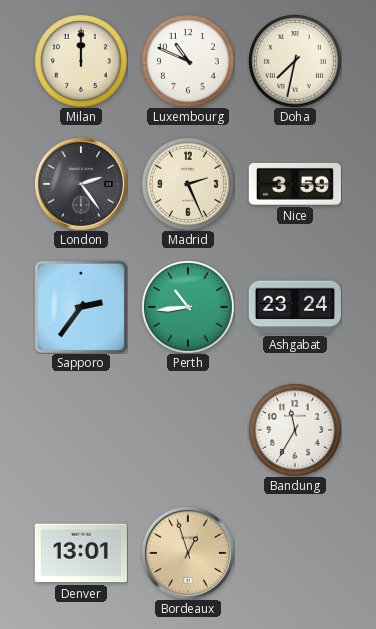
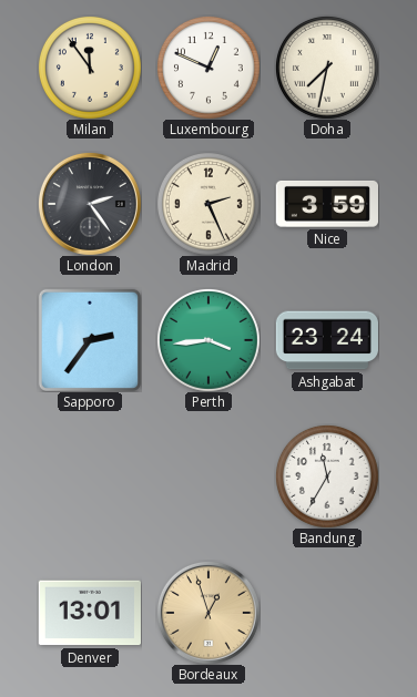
Milan: 12:00 -> 11:54
Luxembourg: 10:49 -> 12:49
Perth: 10:44 -> 3:44
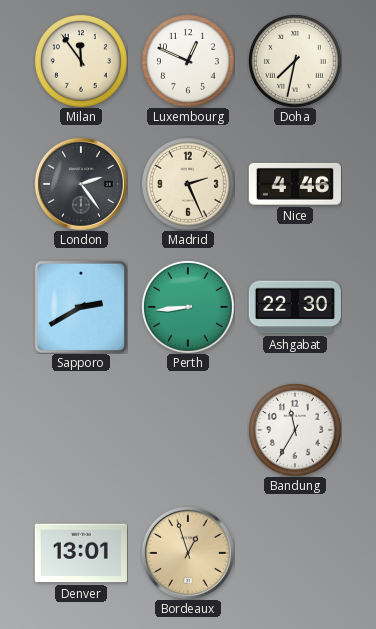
Nice: 3:59 -> 4:46
Sapporo: 2:36 -> 2:40
Perth: 3:44 -> 8:44
Ashgabat: 23:24 -> 22:30
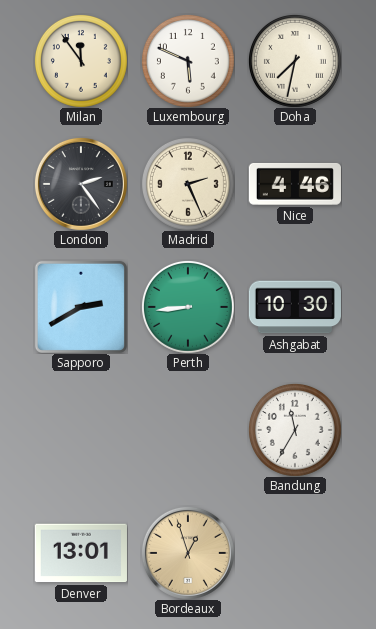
Luxembourg: 12:49 -> 5:49
Ashgabat: 22:30 -> 10:30
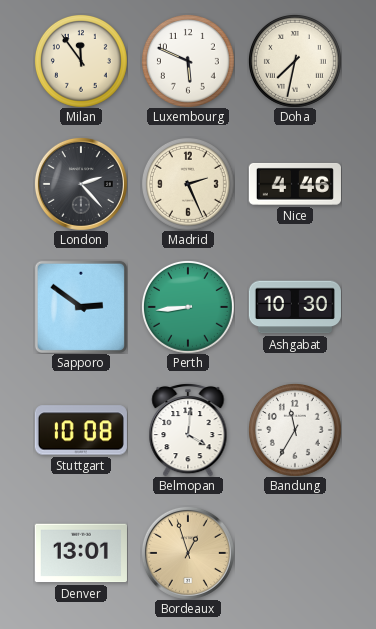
London: 2:24 -> 2:23
Sapporo: 2:40 -> 2:51
Stuttgart: none -> 10:08
Belmopan: none -> 4:01
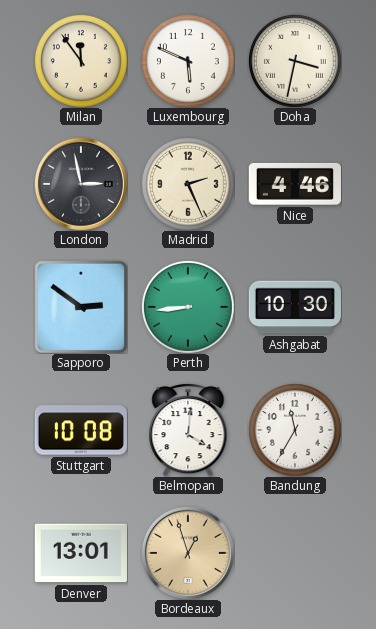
Doha: 7:32 -> 3:32
London: 2:23 -> 2:58
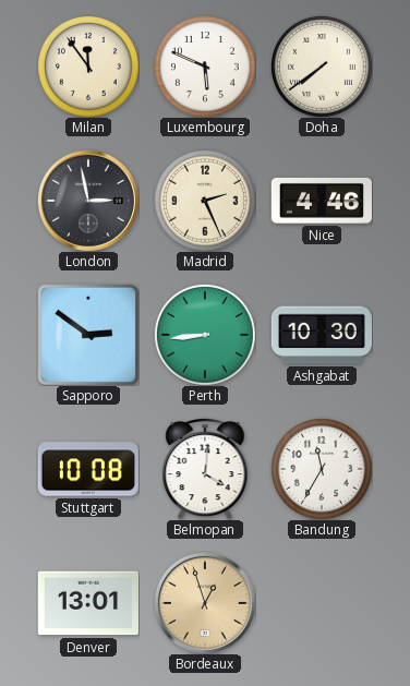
Doha: 3:32 -> 7:39
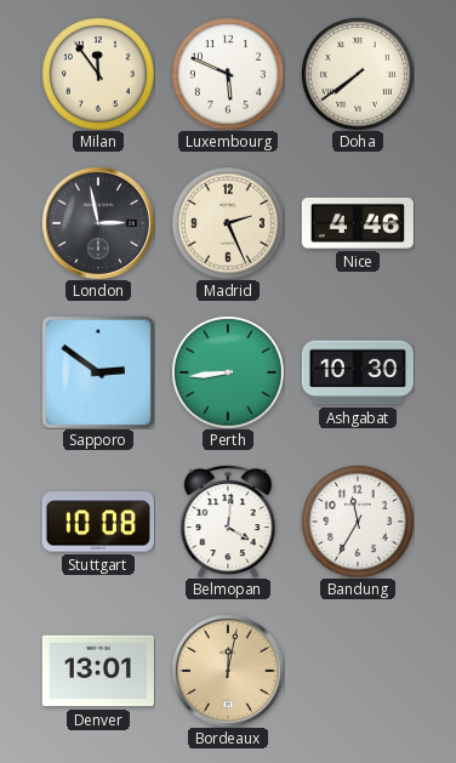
Bordeaux: 12:57 -> 12:02
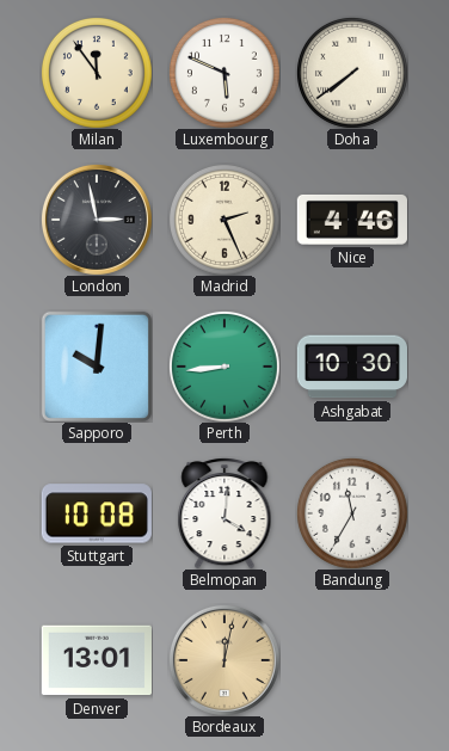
Sapporo: 2:51 -> 10:01
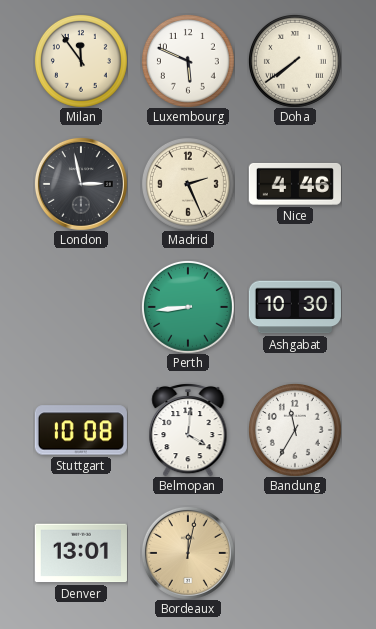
Sapporo: 10:01 -> none
